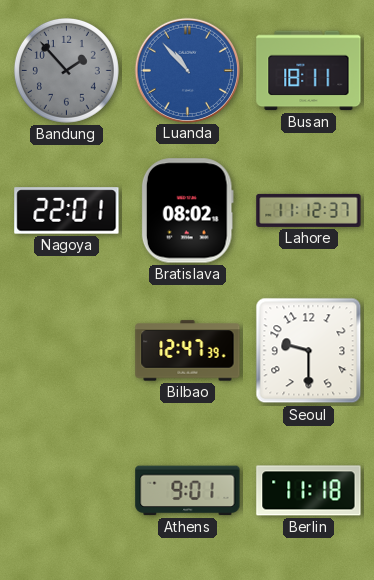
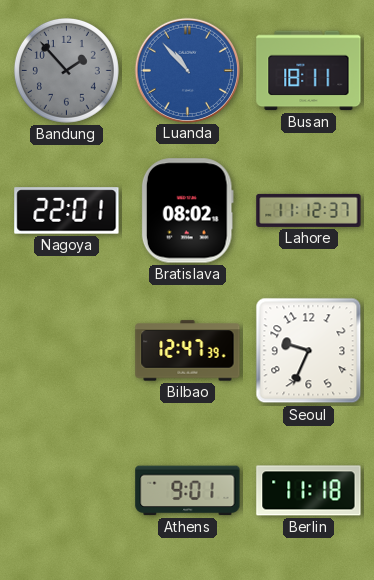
Seoul: 9:30 -> 9:34
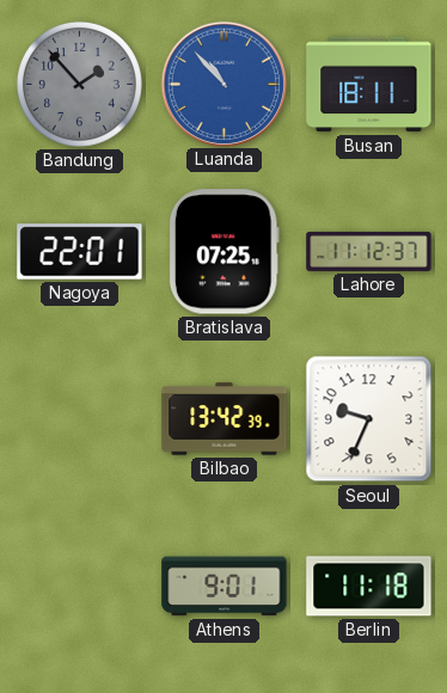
Bratislava: 08:02 -> 07:25
Bilbao: 12:47 -> 13:42
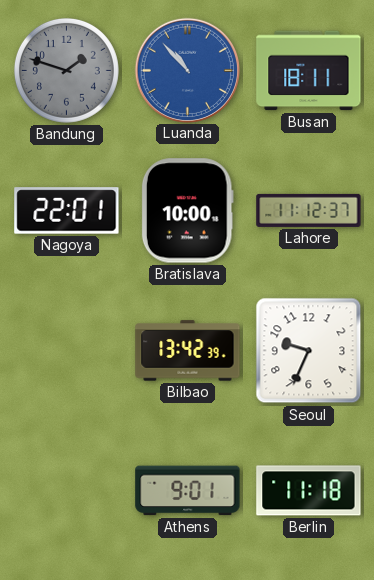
Bandung: 1:53 -> 1:48
Bratislava: 07:25 -> 10:00
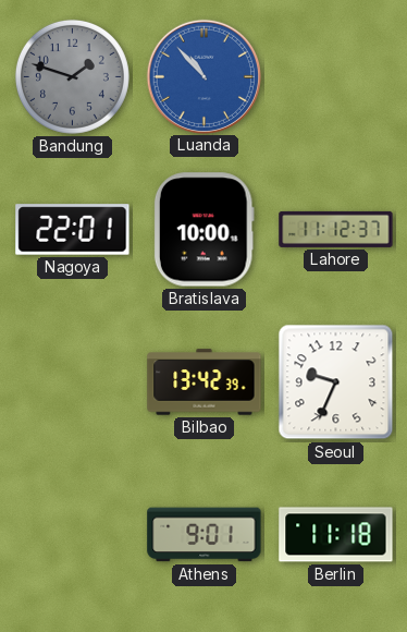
Busan: 18:11 -> none
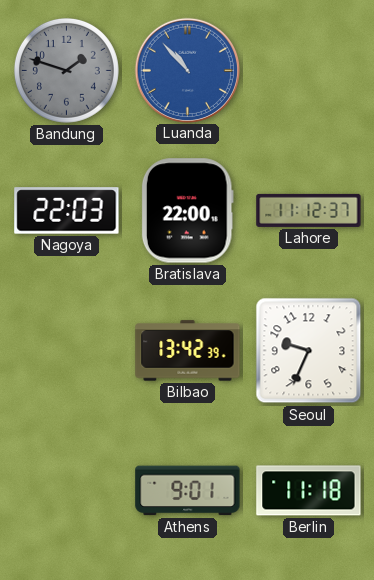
Nagoya: 22:01 -> 22:03
Bratislava: 10:00 -> 22:00
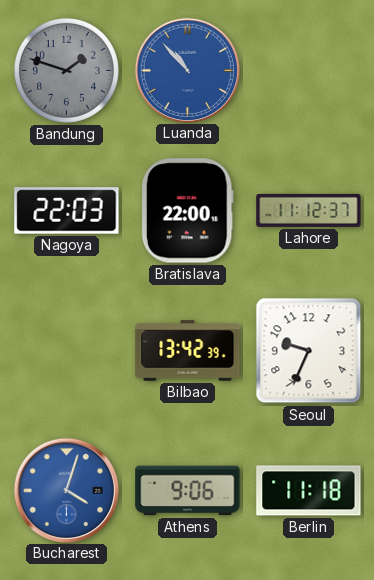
Bucharest: none -> 4:03
Athens: 9:01 -> 9:06
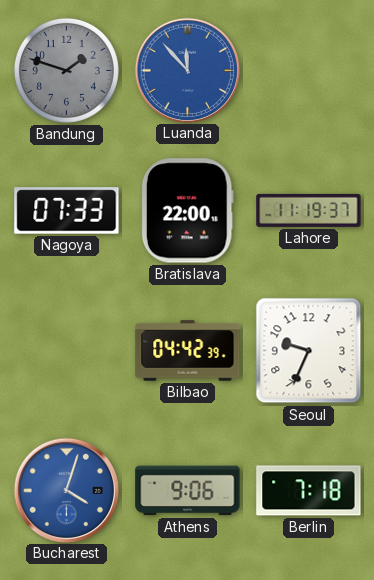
Luanda: 10:53 -> 11:53
Nagoya: 22:03 -> 07:33
Lahore: 11:12 -> 11:19
Bilbao: 13:42 -> 04:42
Berlin: 11:18 -> 7:18
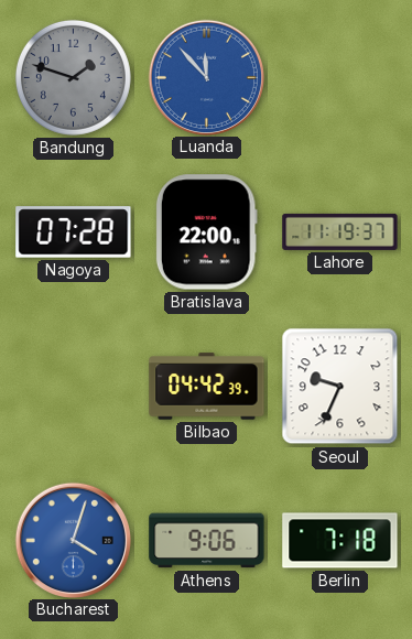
Nagoya: 07:33 -> 07:28
